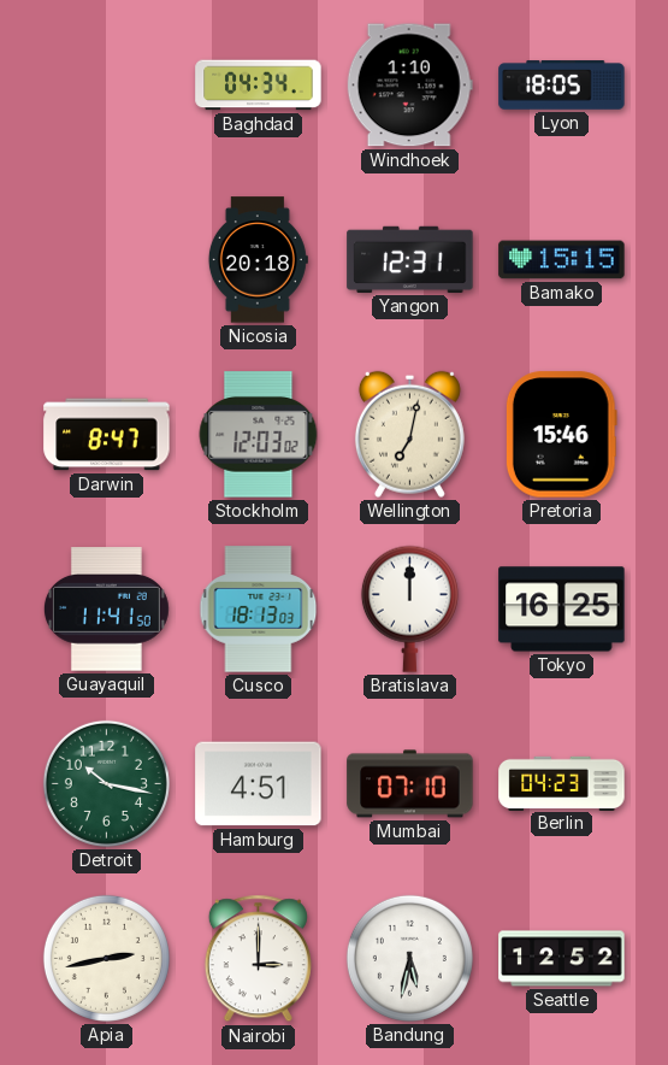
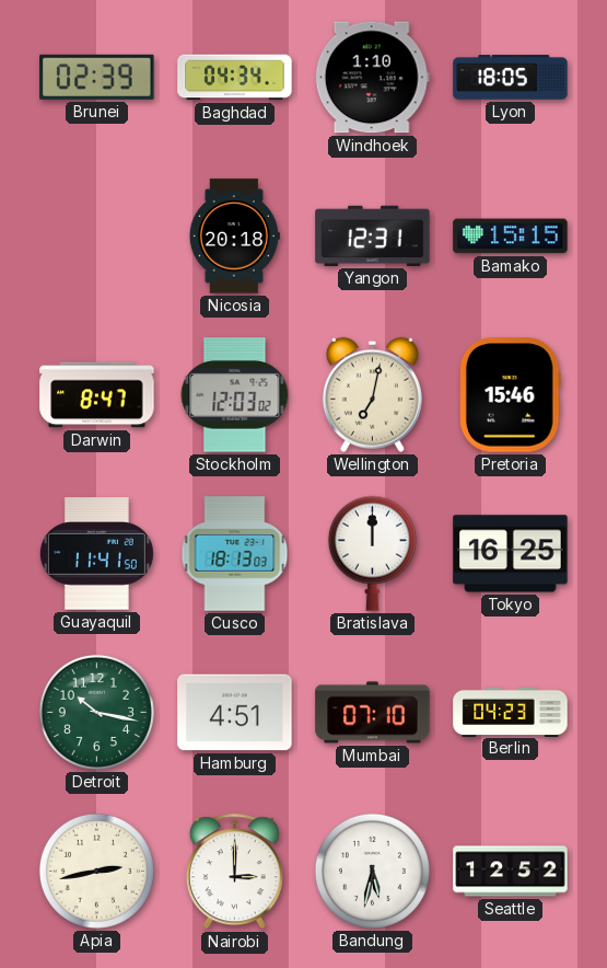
Brunei: none -> 02:39
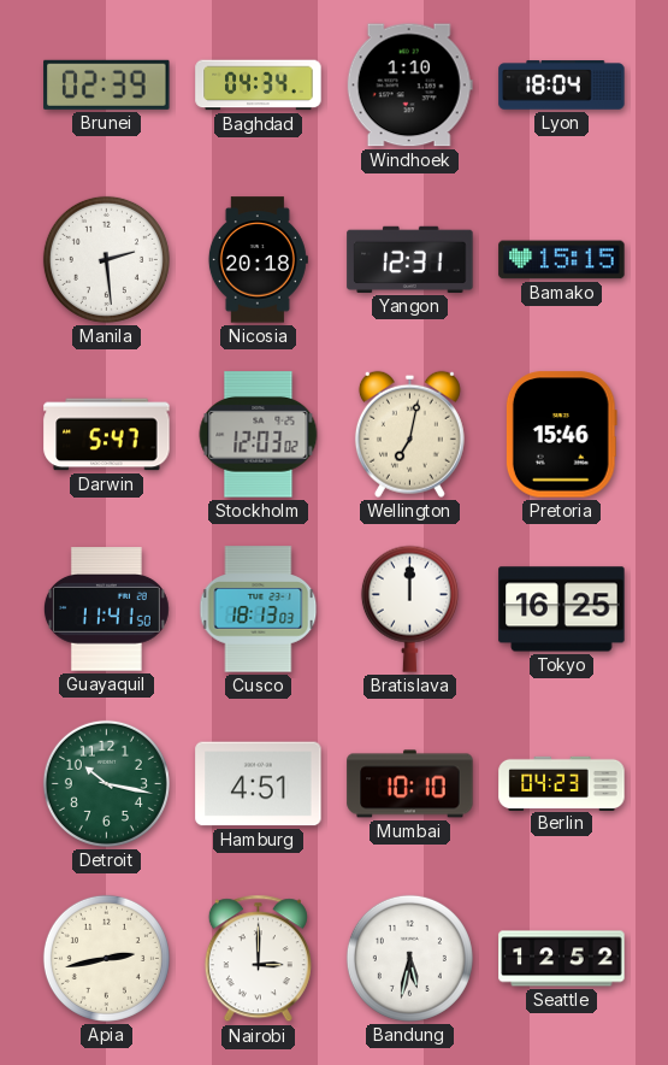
Lyon: 18:05 -> 18:04
Manila: none -> 2:29
Darwin: 8:47 -> 5:47
Mumbai: 07:10 -> 10:10
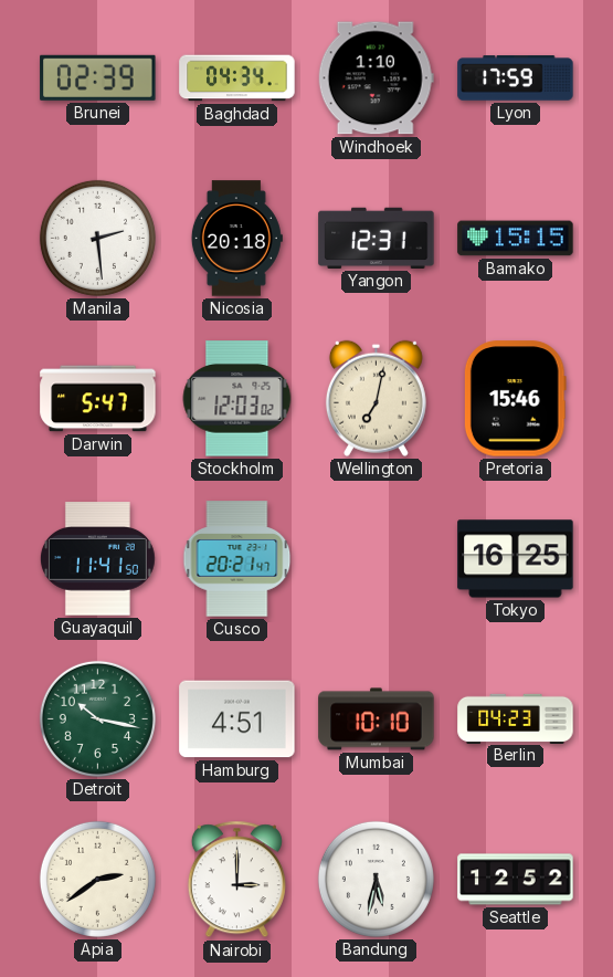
Lyon: 18:04 -> 17:59
Cusco: 18:13 -> 20:21
Bratislava: 12:00 -> none
Apia: 2:43 -> 2:39
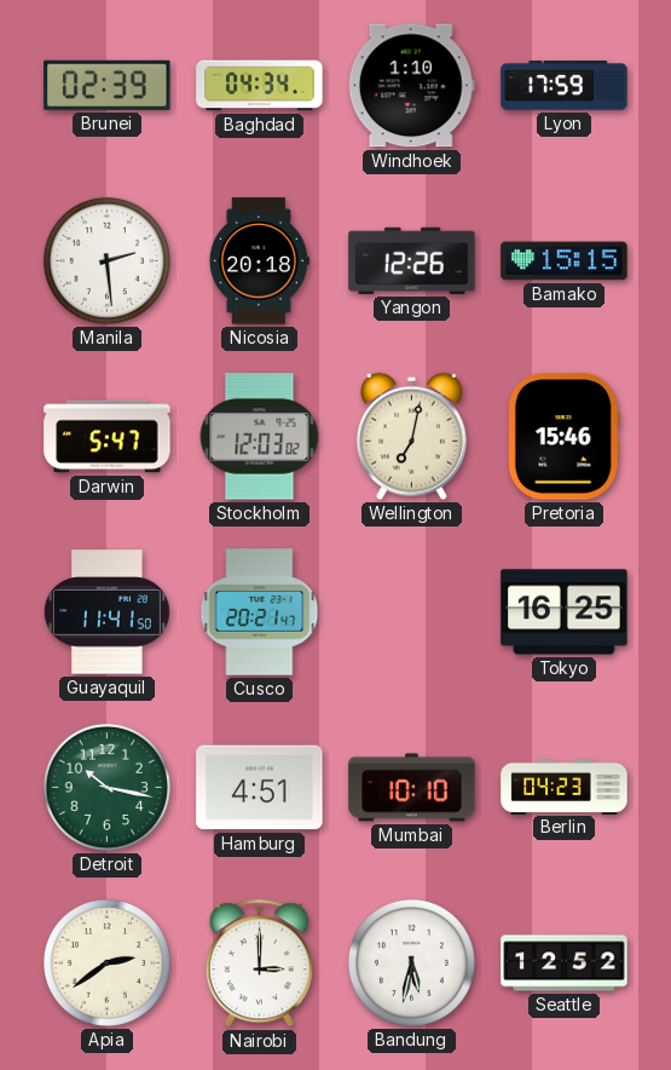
Yangon: 12:31 -> 12:26
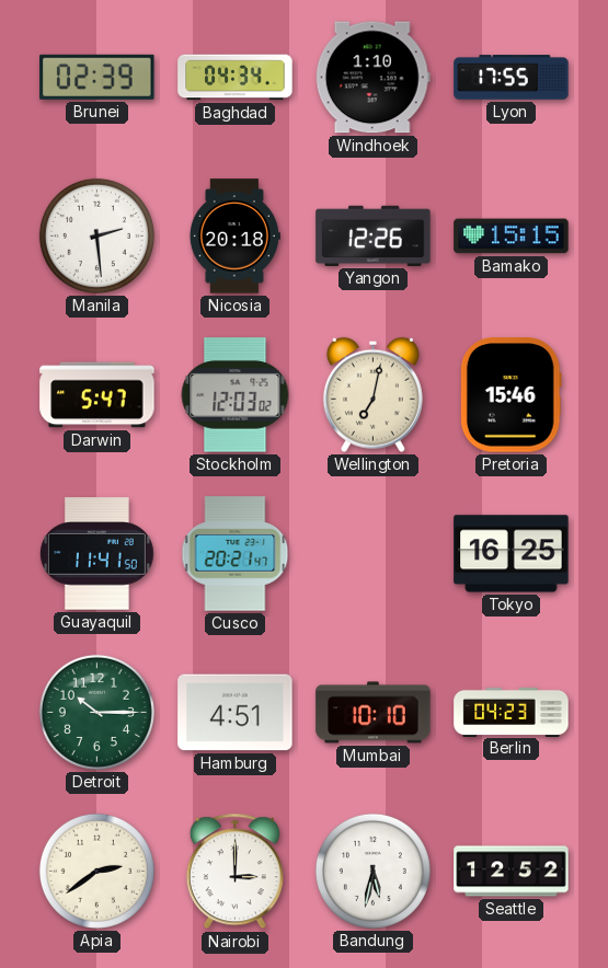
Lyon: 17:59 -> 17:55
Detroit: 10:17 -> 10:15
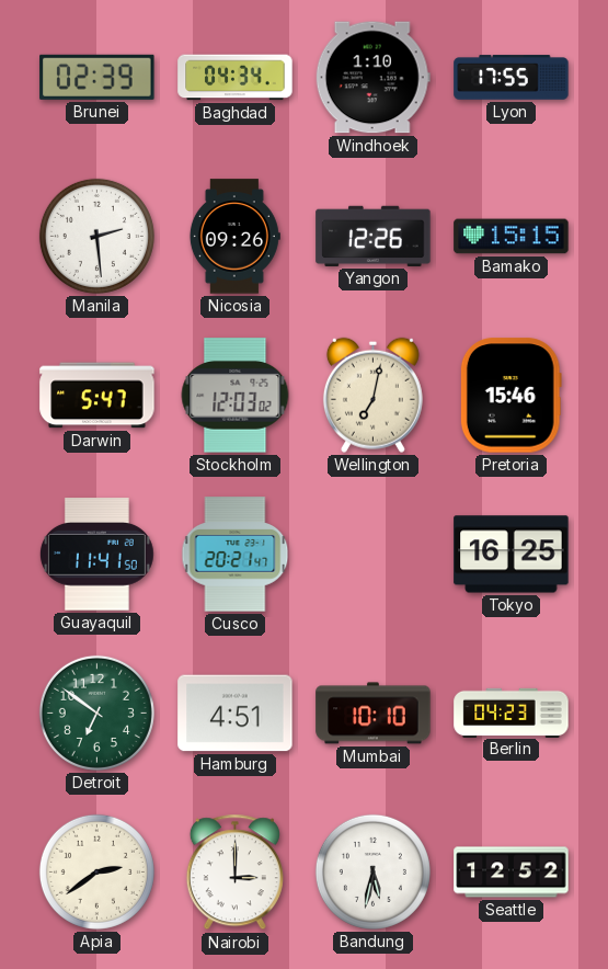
Nicosia: 20:18 -> 09:26
Detroit: 10:15 -> 6:51
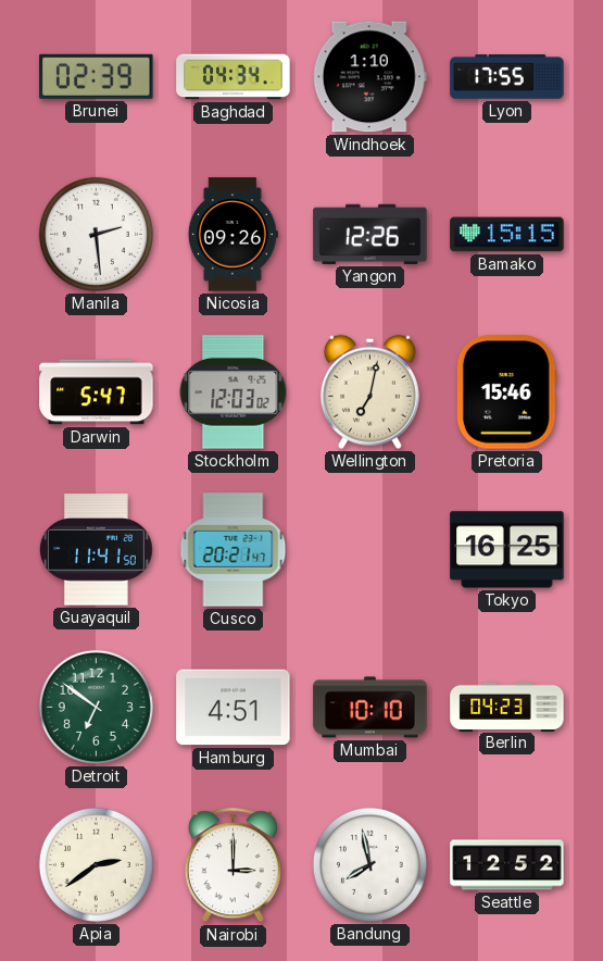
Bandung: 5:32 -> 7:58
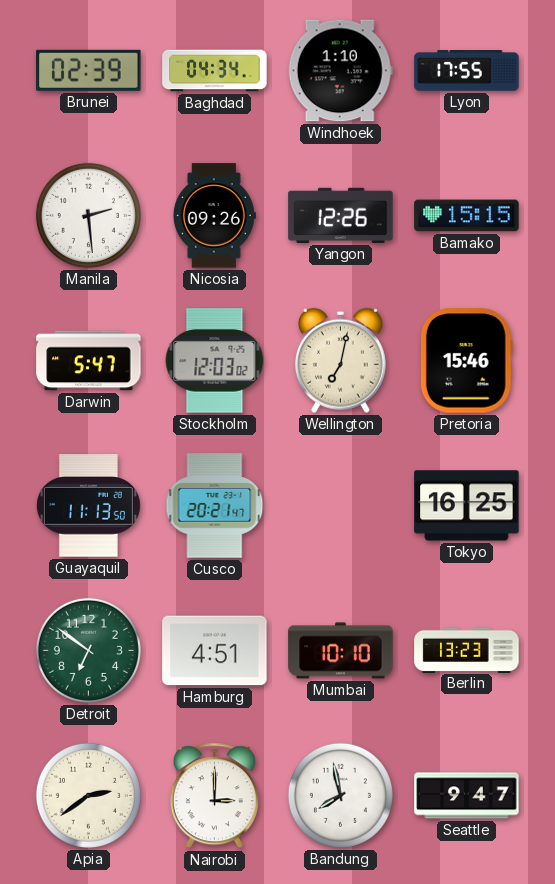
Guayaquil: 11:41 -> 11:13
Berlin: 04:23 -> 13:23
Seattle: 12:52 -> 9:47
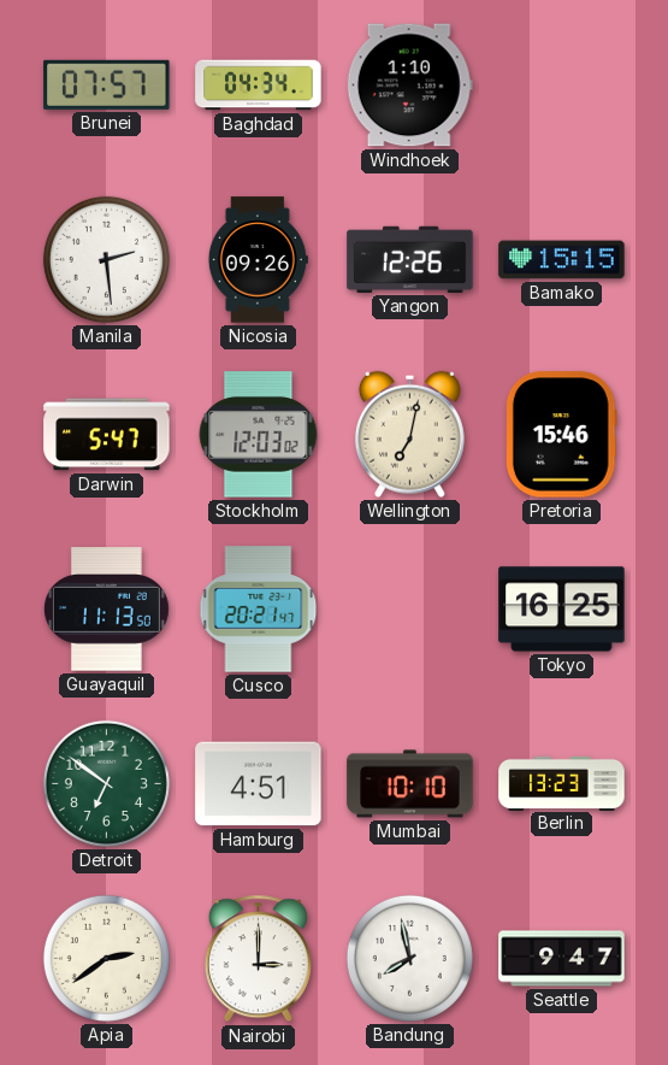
Brunei: 02:39 -> 07:57
Lyon: 17:55 -> none
